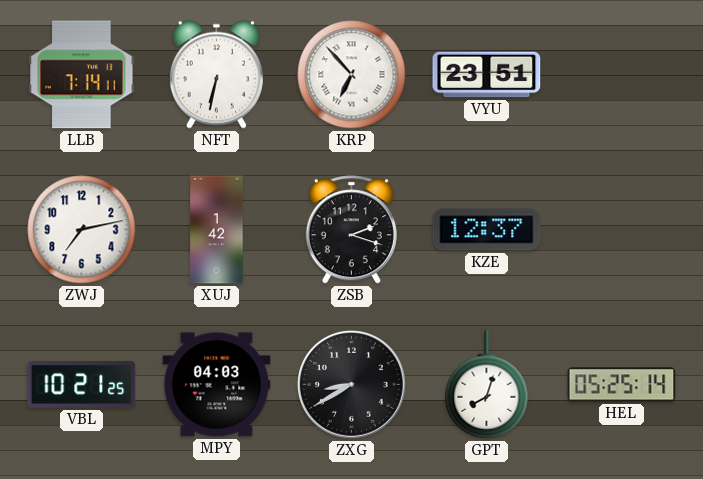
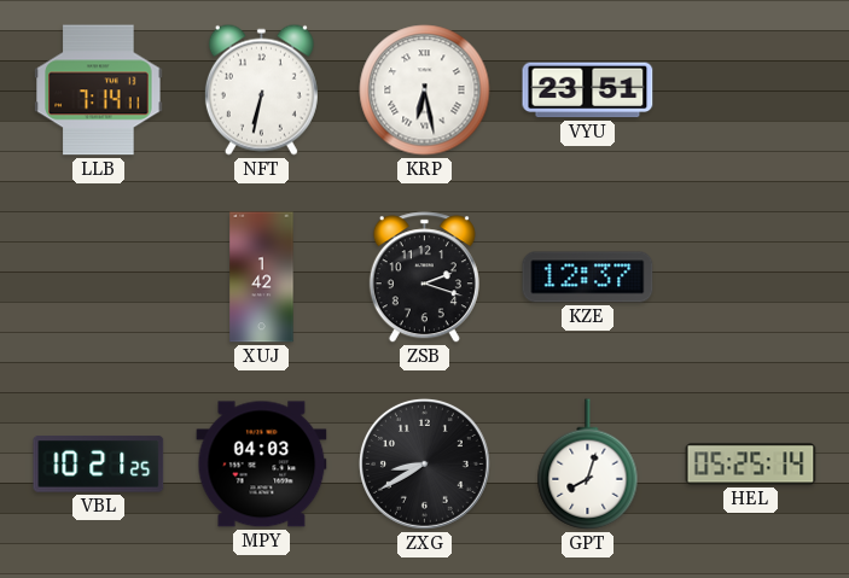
KRP: 6:53 -> 6:28
ZWJ: 7:13 -> none
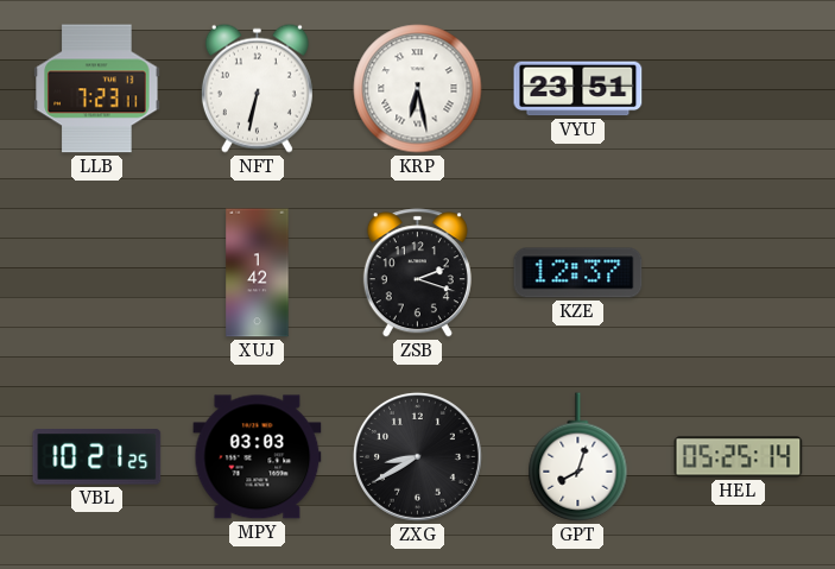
LLB: 7:14 -> 7:23
MPY: 04:03 -> 03:03
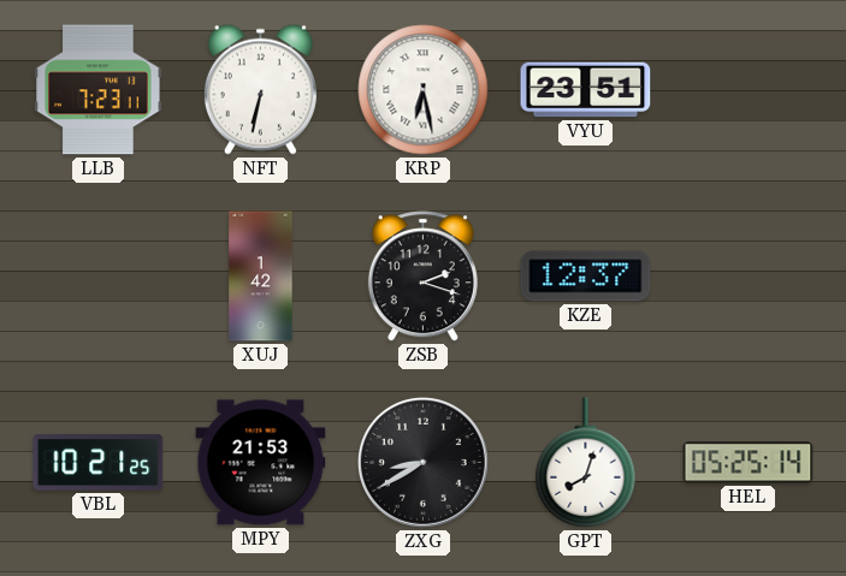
MPY: 03:03 -> 21:53
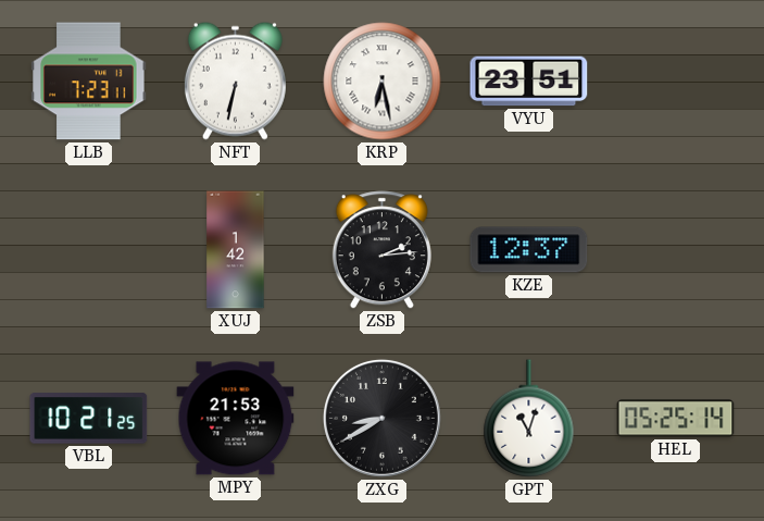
ZSB: 2:18 -> 2:14
GPT: 8:03 -> 11:03
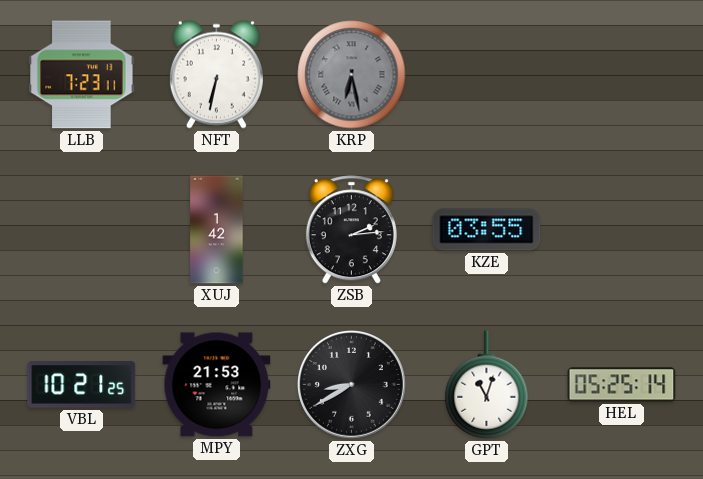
KRP dial: white -> grey
VYU: 23:51 -> none
KZE: 12:37 -> 03:55
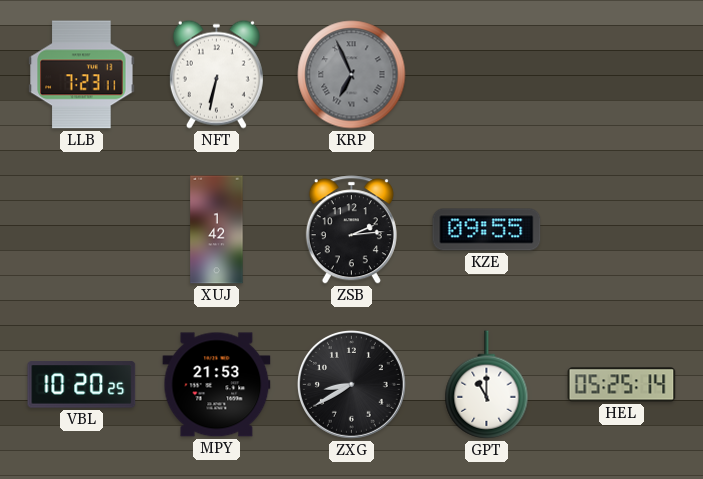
KRP: 6:28 -> 6:56
KZE: 03:55 -> 09:55
VBL: 10:21 -> 10:20
GPT: 11:03 -> 11:00
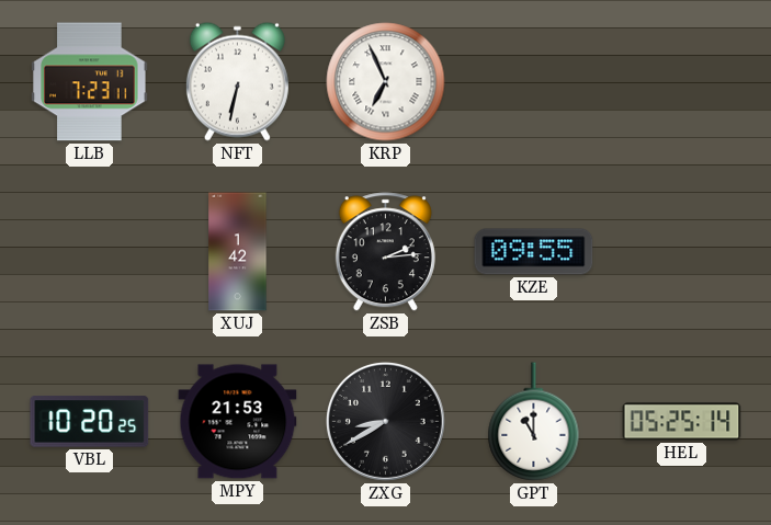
KRP dial: grey -> white
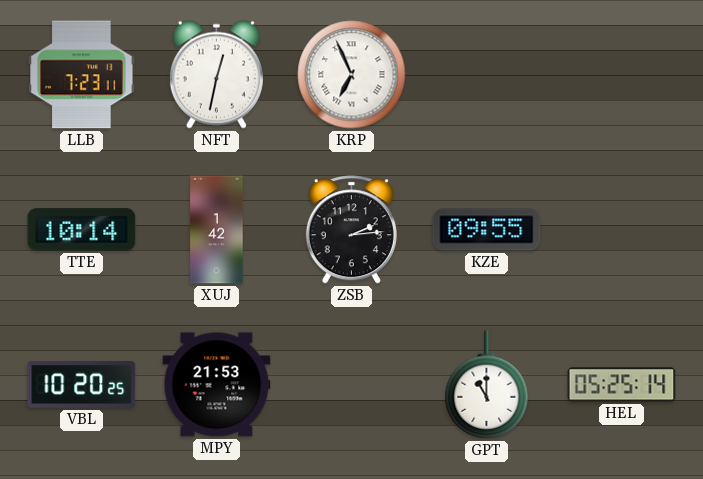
NFT: 6:32 -> 12:32
TTE: none -> 10:14
ZXG: 8:40 -> none
